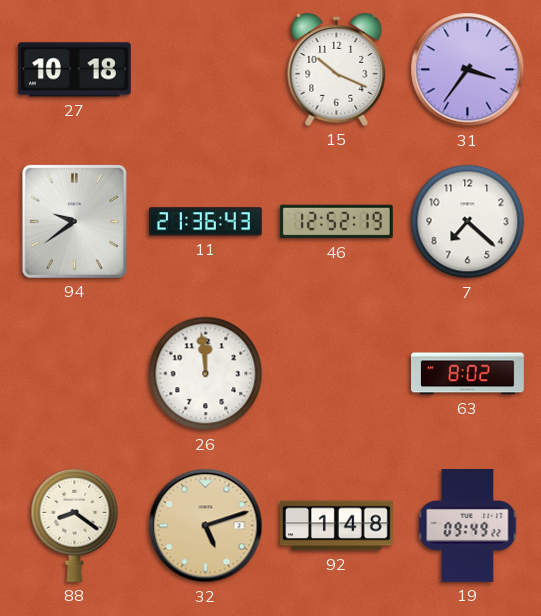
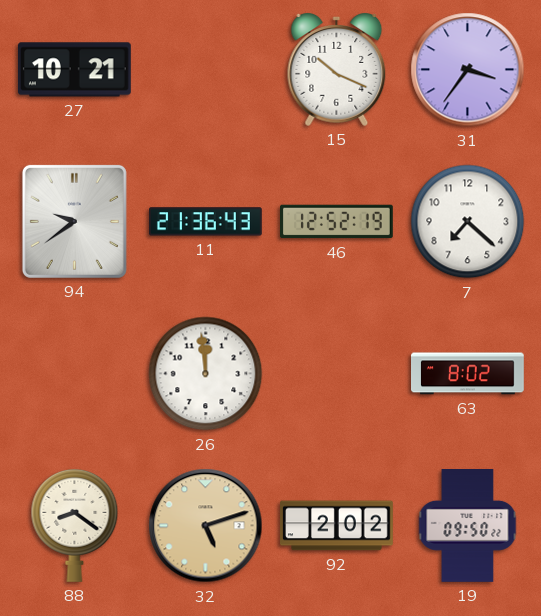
27: 10:18 -> 10:21
92: 1:48 -> 2:02
19: 09:49 -> 09:50
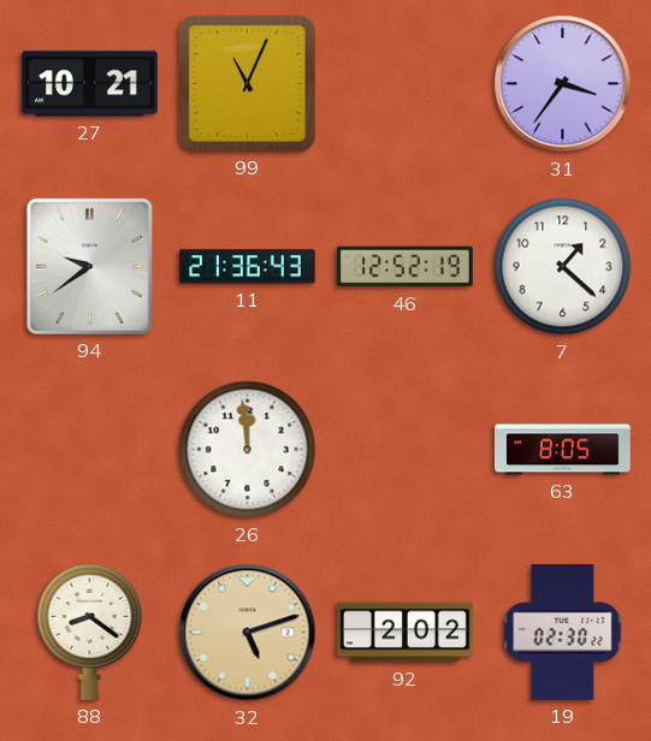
99: none -> 11:04
15: 10:19 -> none
7: 7:22 -> 1:22
63: 8:02 -> 8:05
19: 09:50 -> 02:30
